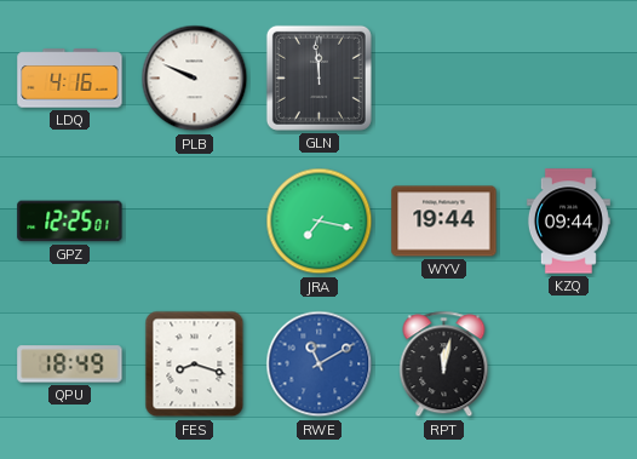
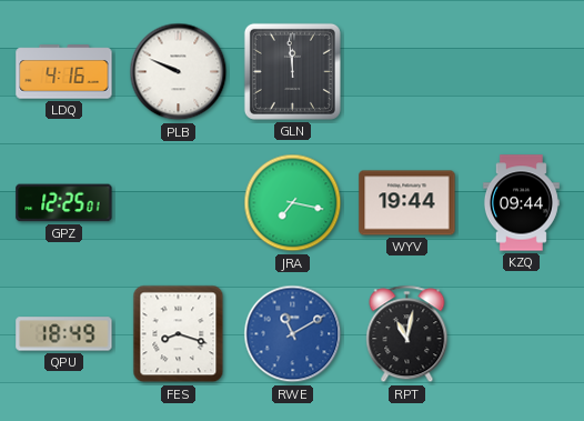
RPT: 12:02 -> 11:02
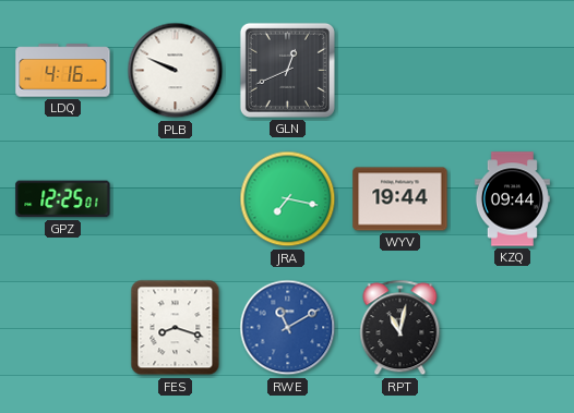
GLN: 11:59 -> 12:41
QPU: 18:49 -> none
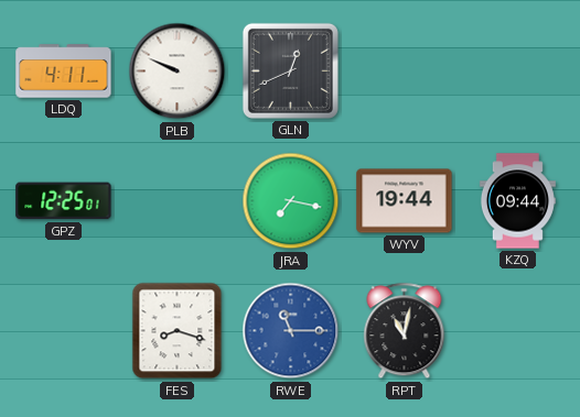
LDQ: 4:16 -> 4:11
RWE: 11:10 -> 11:15
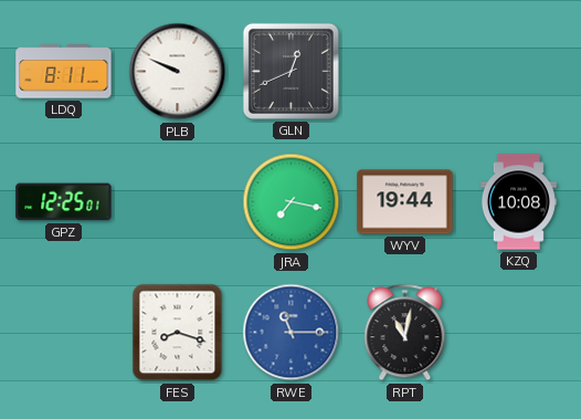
LDQ: 4:11 -> 8:11
KZQ: 09:44 -> 10:08
